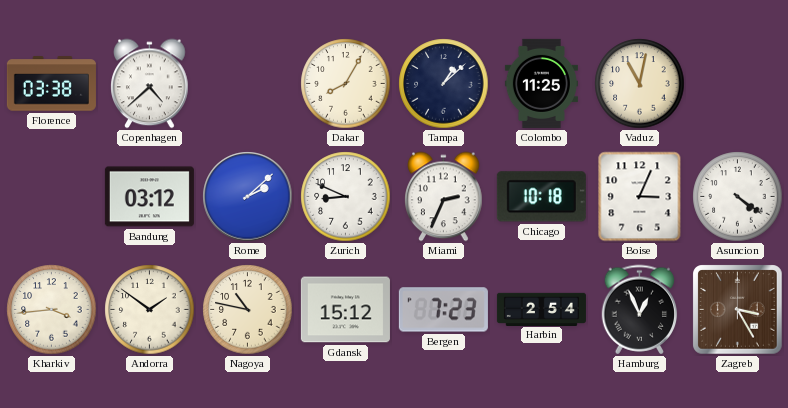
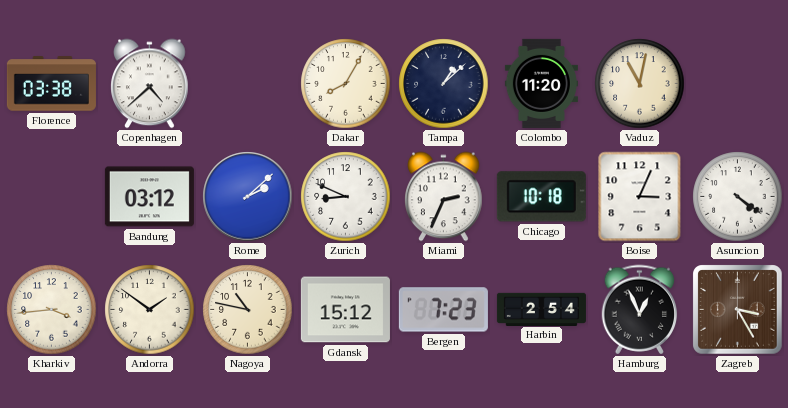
Colombo: 11:25 -> 11:20
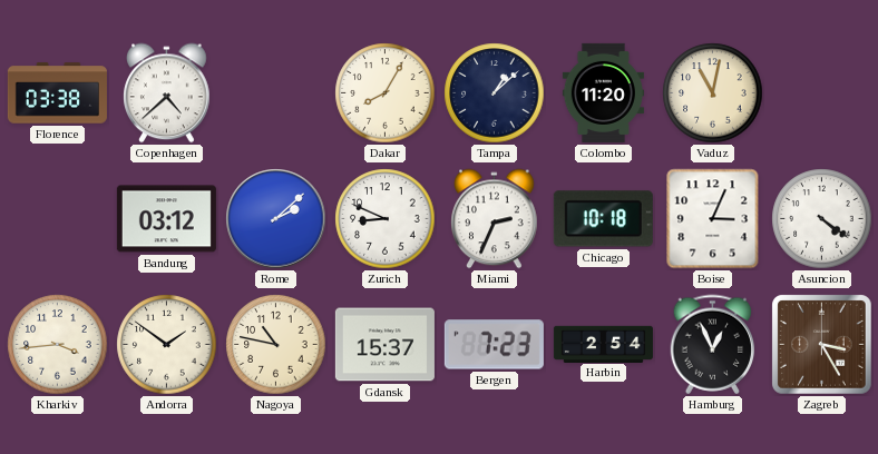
Gdansk: 15:12 -> 15:37
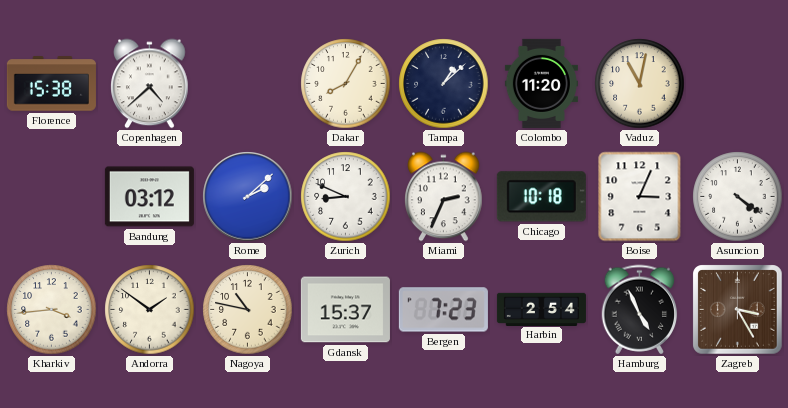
Florence: 03:38 -> 15:38
Hamburg: 12:56 -> 4:56
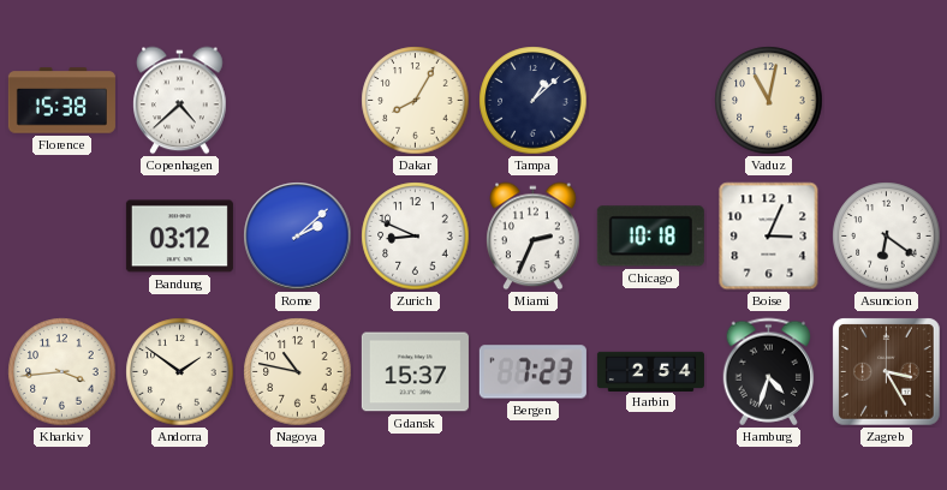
Colombo: 11:20 -> none
Asuncion: 4:21 -> 6:21
Hamburg: 4:56 -> 4:33
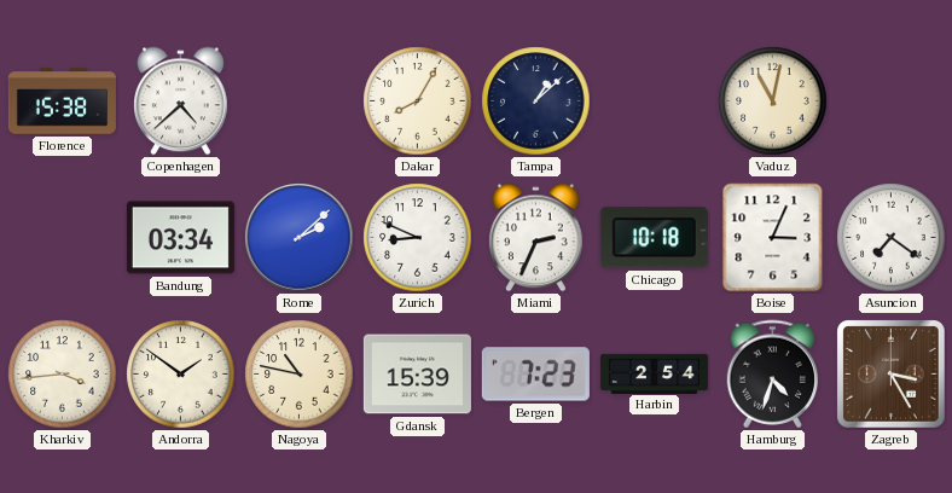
Bandung: 03:12 -> 03:34
Asuncion: 6:21 -> 7:21
Gdansk: 15:37 -> 15:39
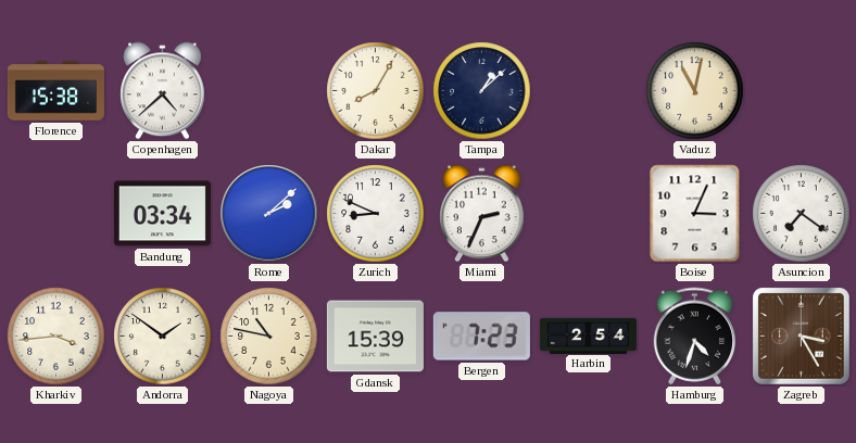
Chicago: 10:18 -> none
